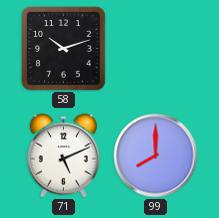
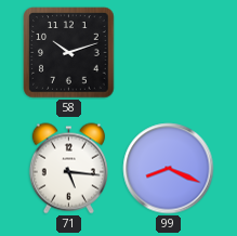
71: 5:11 -> 5:16
99: 8:00 -> 8:19
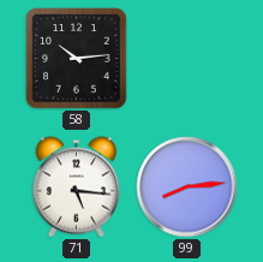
58: 10:12 -> 10:14
99: 8:19 -> 8:14
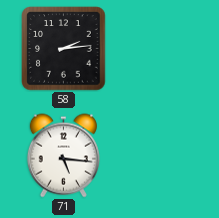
58: 10:14 -> 2:14
99: 8:14 -> none
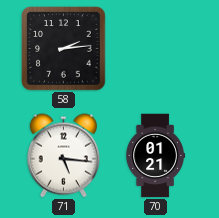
70: none -> 01:21
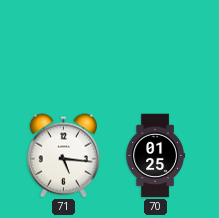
58: 2:14 -> none
70: 01:21 -> 01:25
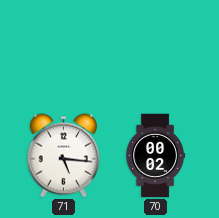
70: 01:25 -> 00:02
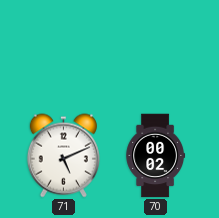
71: 5:16 -> 5:11
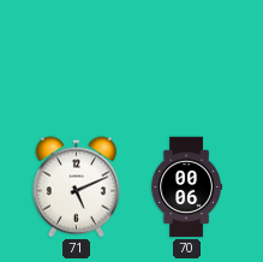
70: 00:02 -> 00:06
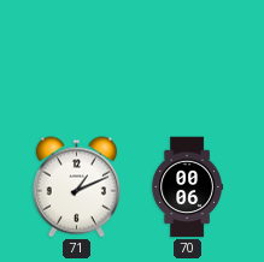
71: 5:11 -> 1:11
